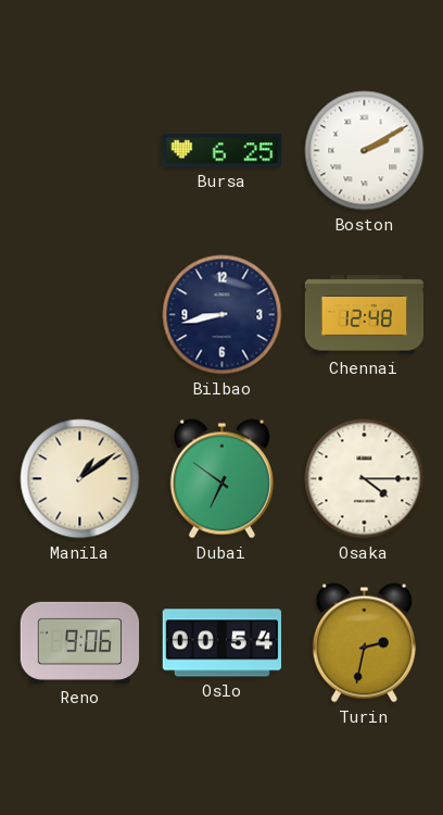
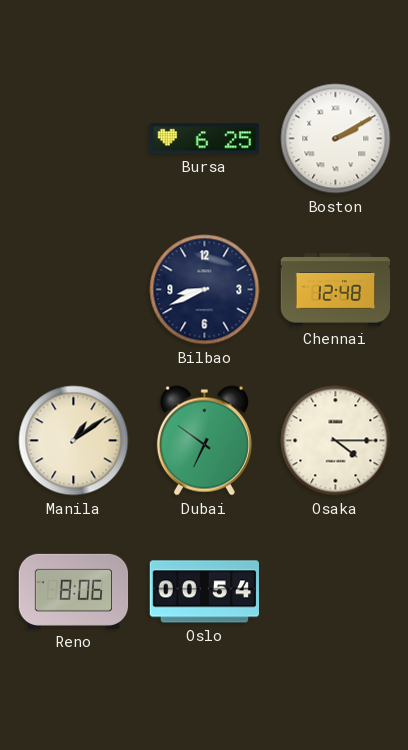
Bilbao: 8:43 -> 8:41
Reno: 9:06 -> 8:06
Turin: 2:32 -> none
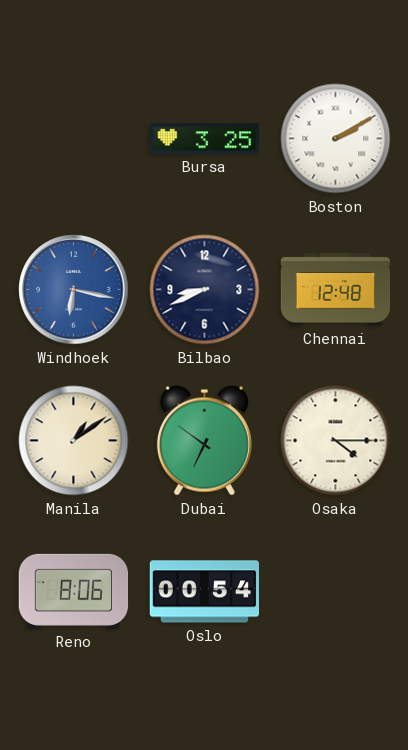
Bursa: 6:25 -> 3:25
Windhoek: none -> 6:17
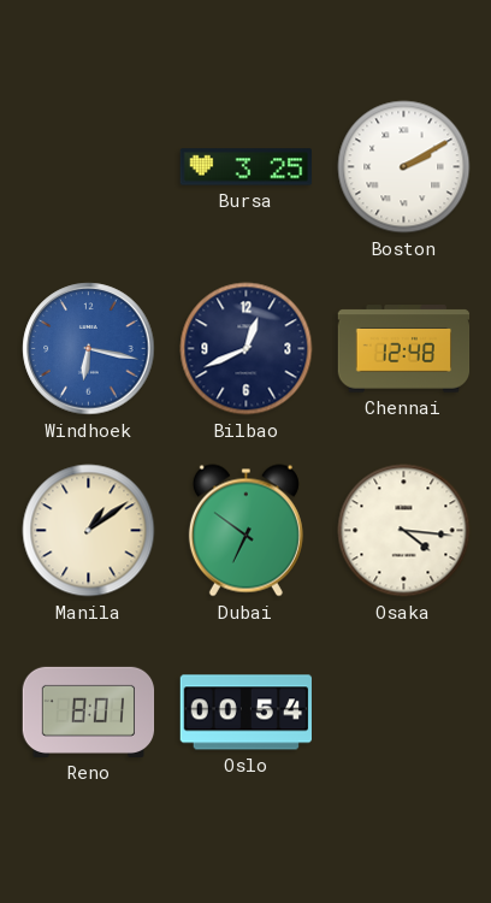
Bilbao: 8:41 -> 12:41
Osaka: 4:15 -> 4:16
Reno: 8:06 -> 8:01
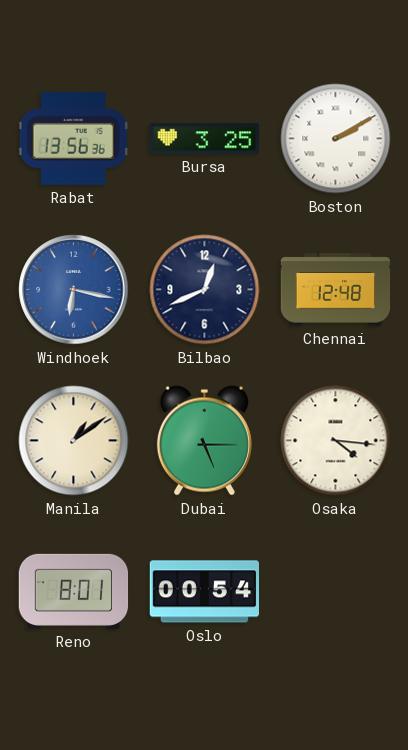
Rabat: none -> 13:56
Dubai: 6:51 -> 5:15
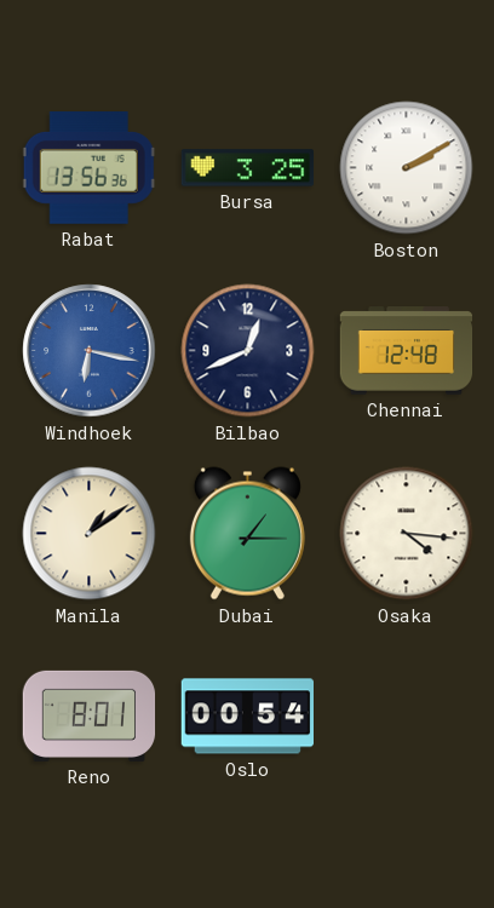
Dubai: 5:15 -> 1:15
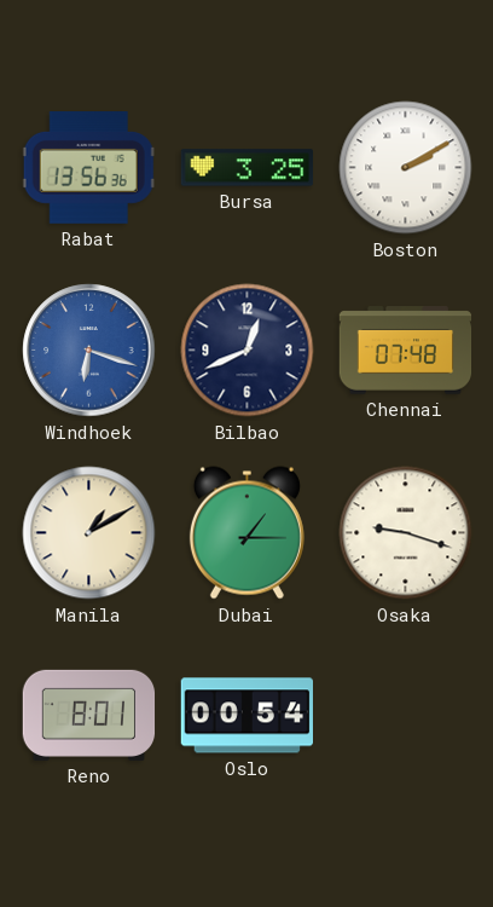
Windhoek: 6:17 -> 6:18
Chennai: 12:48 -> 07:48
Manila: 1:09 -> 1:10
Osaka: 4:16 -> 9:18
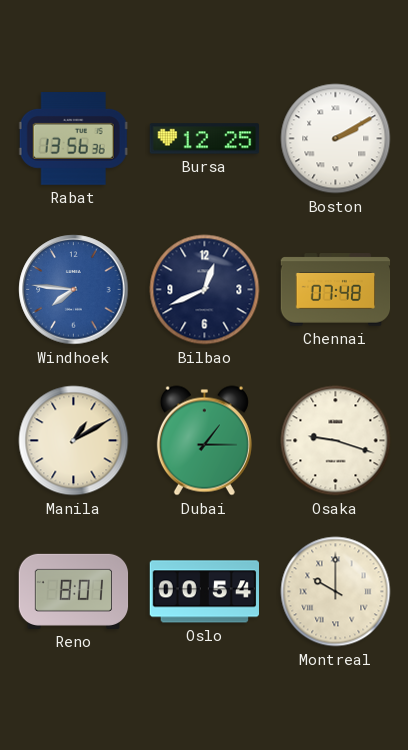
Bursa: 3:25 -> 12:25
Windhoek: 6:18 -> 7:46
Montreal: none -> 10:00
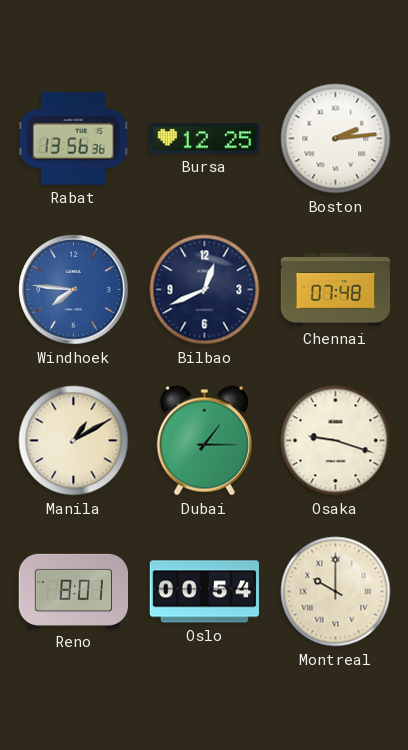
Boston: 2:10 -> 2:14
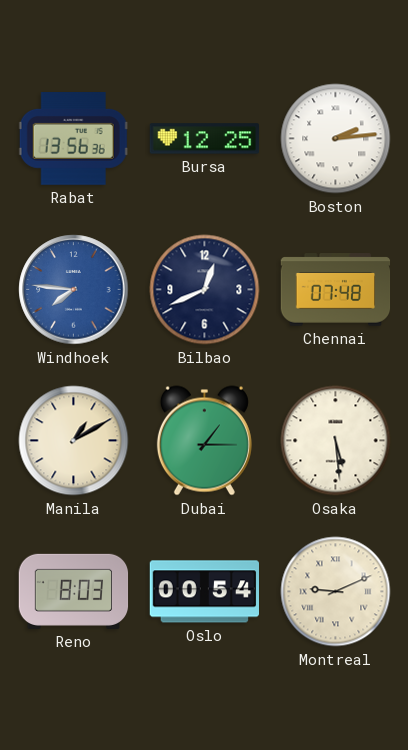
Osaka: 9:18 -> 5:29
Reno: 8:01 -> 8:03
Montreal: 10:00 -> 9:11
